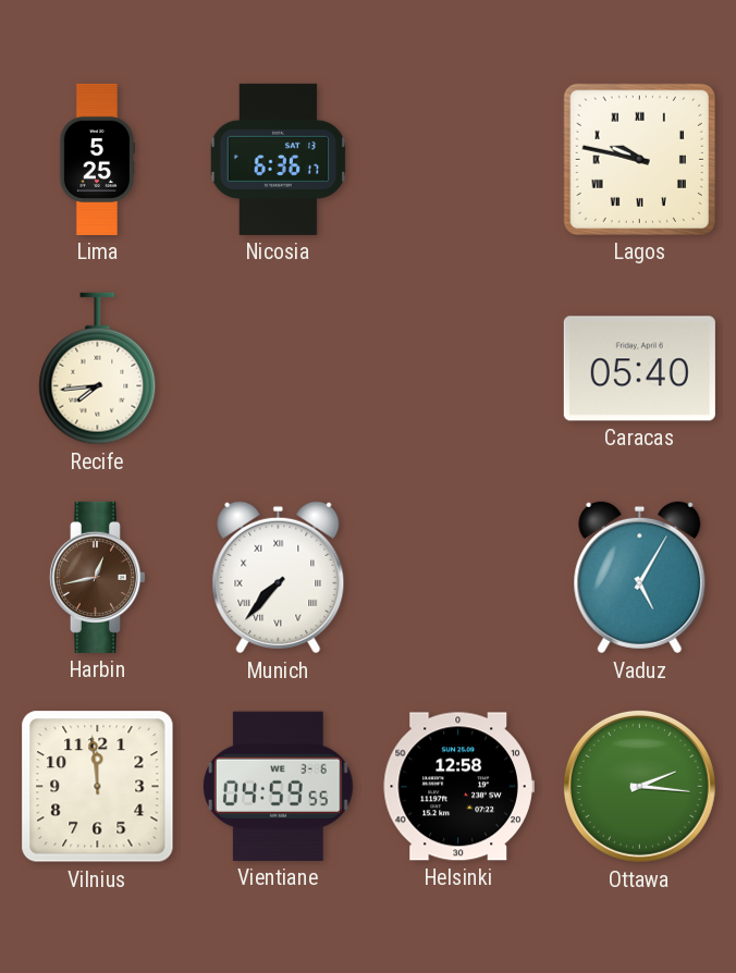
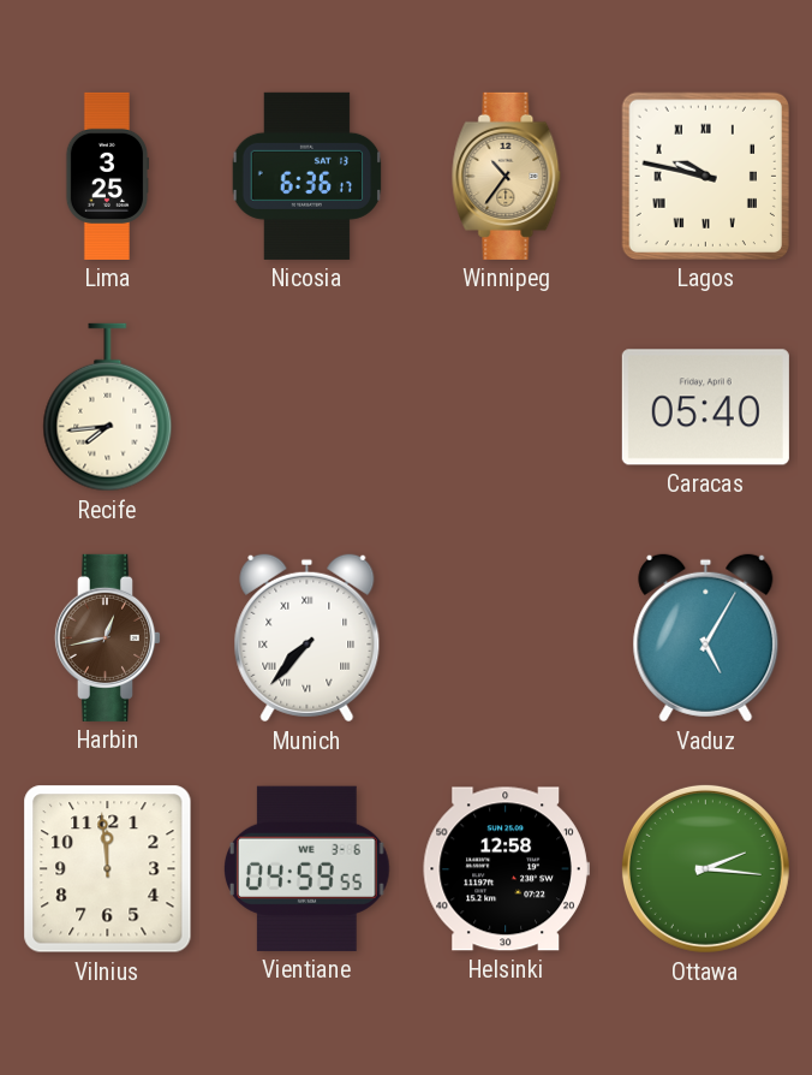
Lima: 5:25 -> 3:25
Winnipeg: none -> 10:36
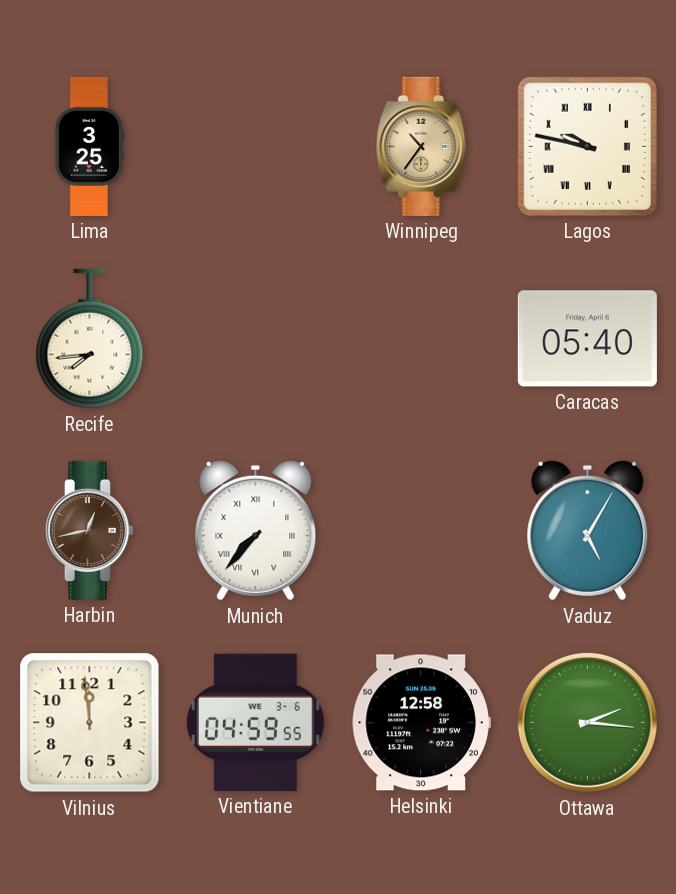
Nicosia: 6:36 -> none
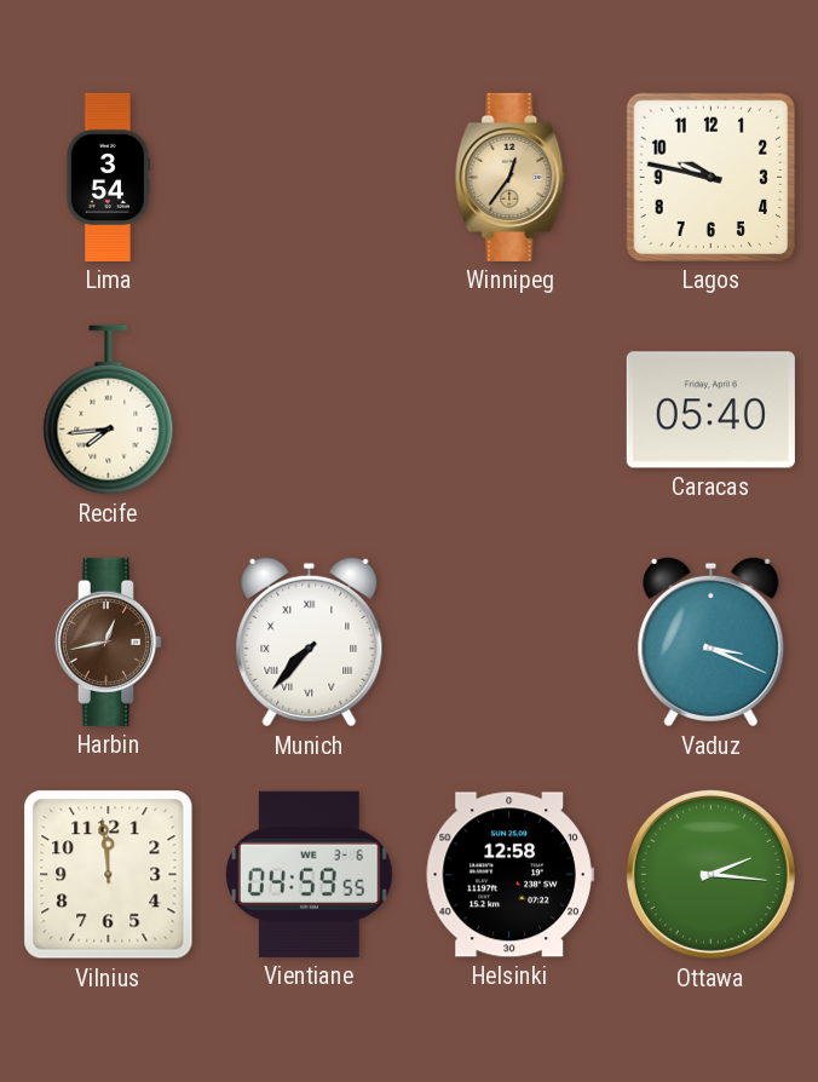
Lima: 3:25 -> 3:54
Winnipeg: 10:36 -> 12:36
Lagos numerals: Roman -> Arabic
Vaduz: 5:05 -> 3:19
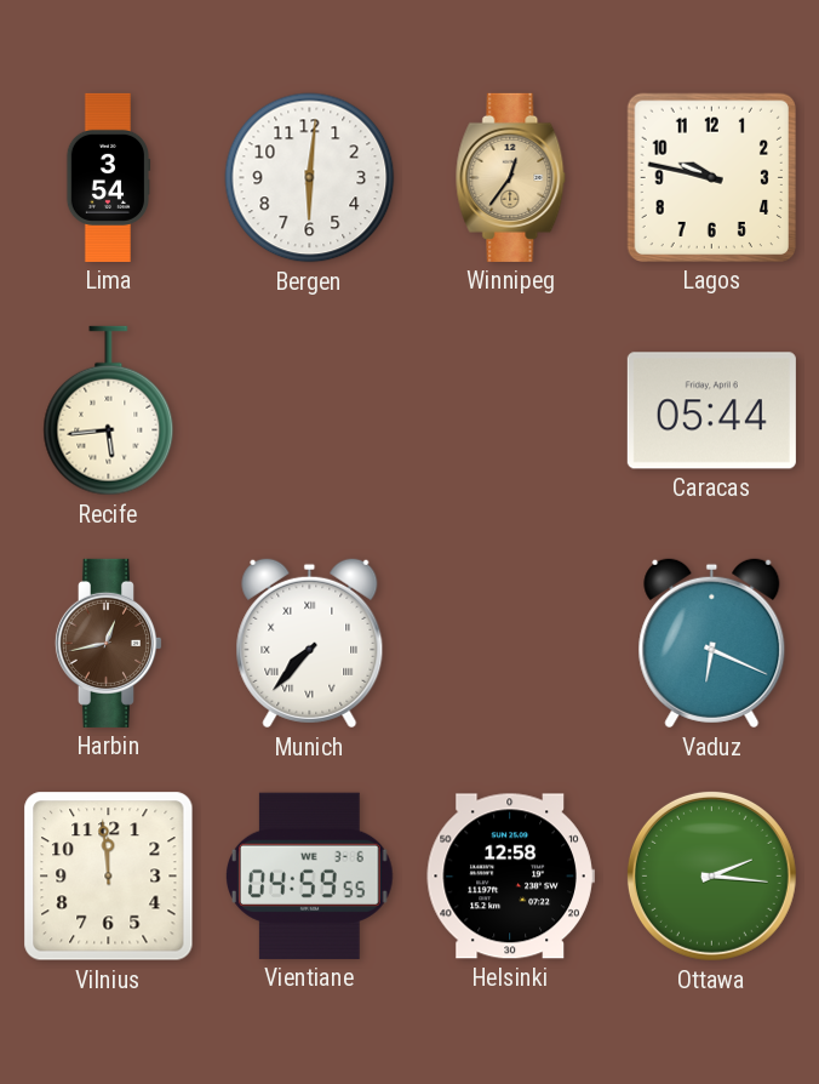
Bergen: none -> 6:01
Recife: 7:44 -> 5:44
Caracas: 05:40 -> 05:44
Vaduz: 3:19 -> 6:19
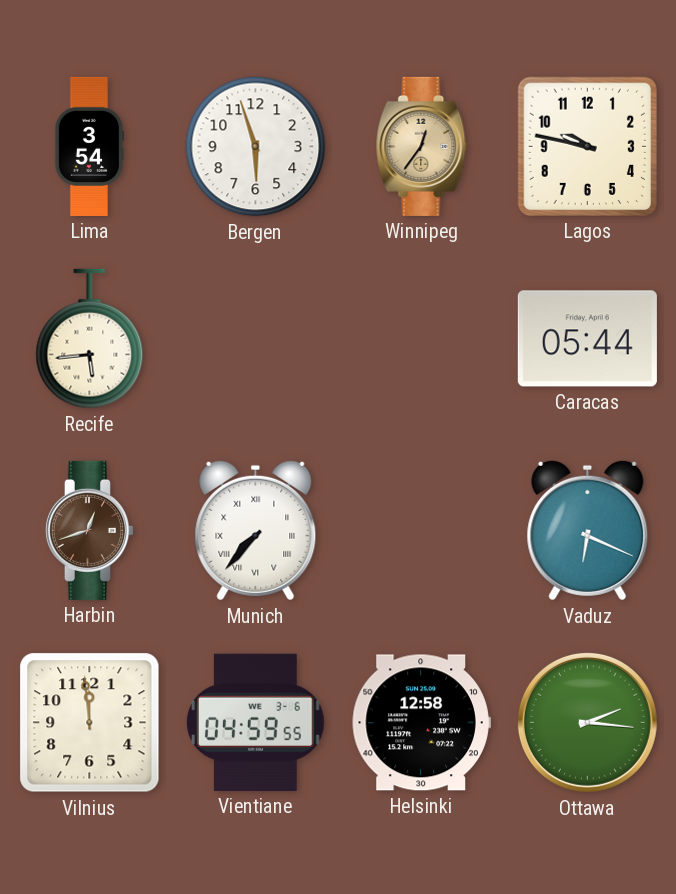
Bergen: 6:01 -> 5:57
Harbin: 12:43 -> 12:42
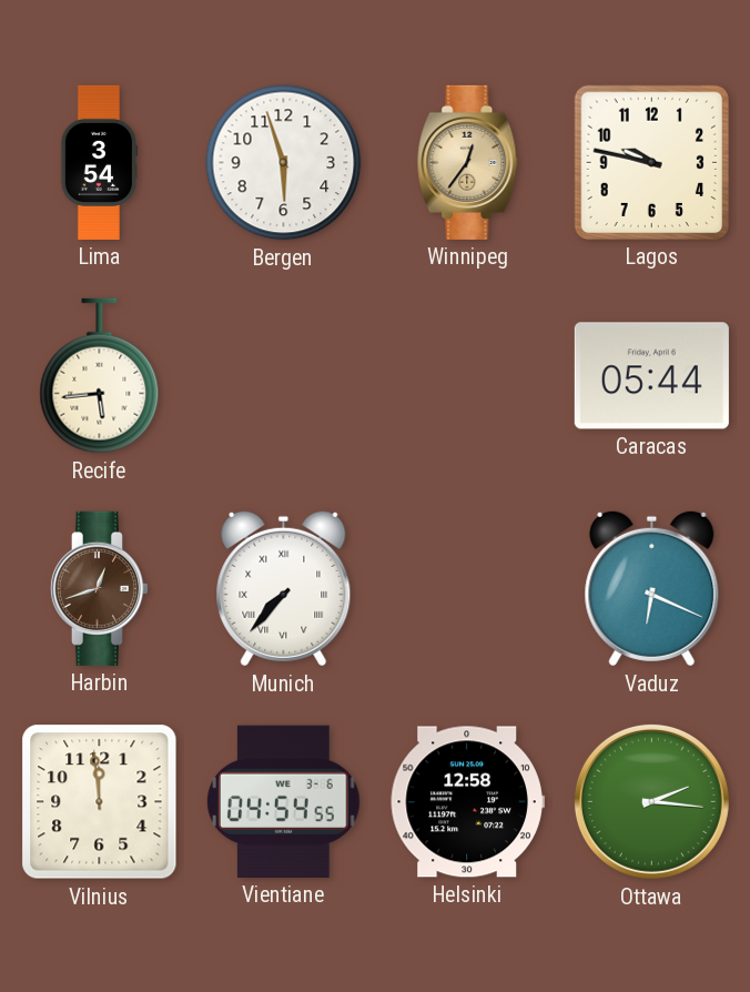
Vientiane: 04:59 -> 04:54
